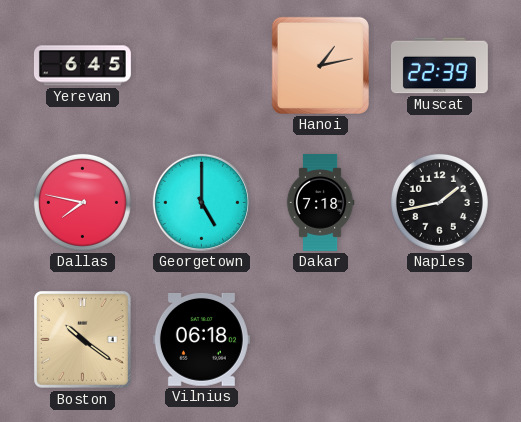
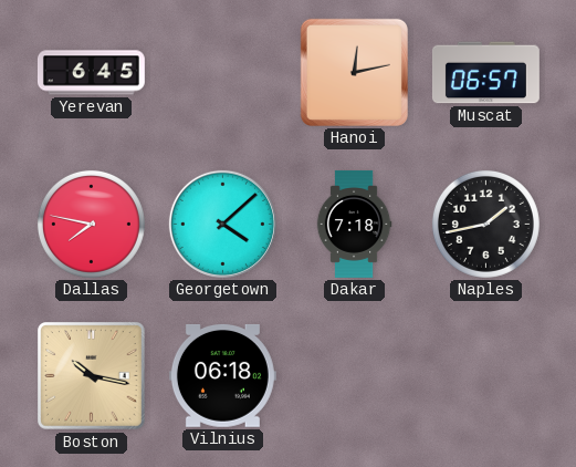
Hanoi: 1:13 -> 12:13
Muscat: 22:39 -> 06:57
Georgetown: 5:00 -> 4:08
Boston: 10:21 -> 10:17
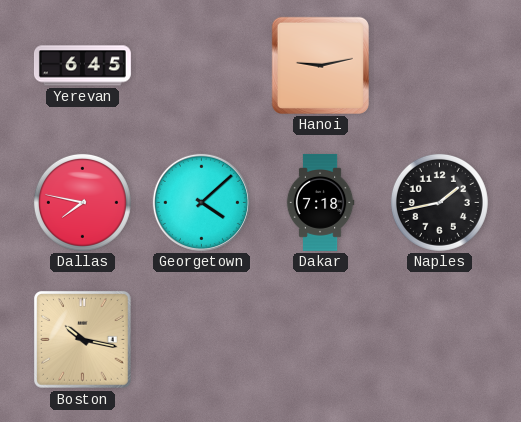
Hanoi: 12:13 -> 9:13
Muscat: 06:57 -> none
Vilnius: 06:18 -> none
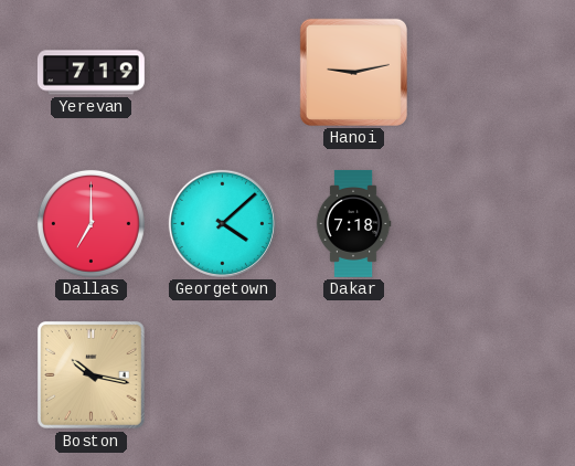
Yerevan: 6:45 -> 7:19
Dallas: 7:47 -> 7:00
Naples: 1:43 -> none
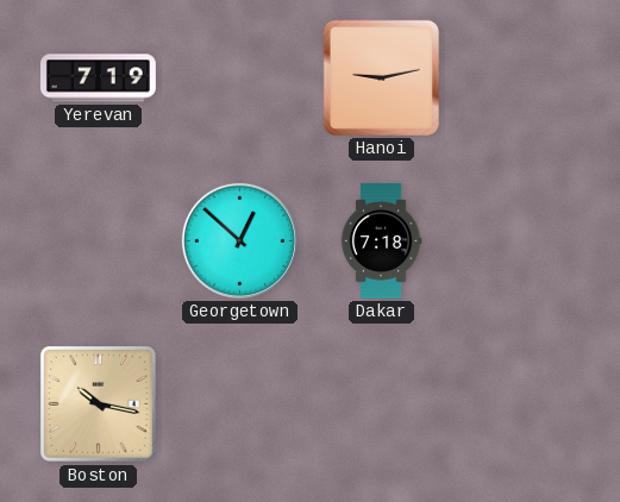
Dallas: 7:00 -> none
Georgetown: 4:08 -> 12:52
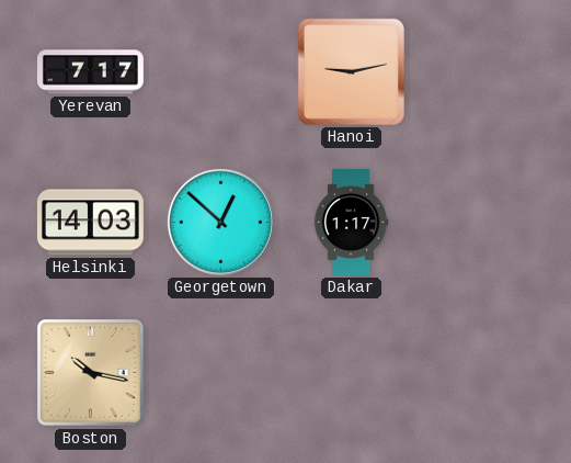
Yerevan: 7:19 -> 7:17
Helsinki: none -> 14:03
Dakar: 7:18 -> 1:17
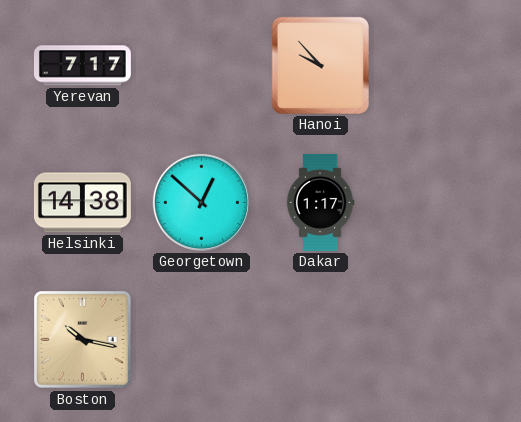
Hanoi: 9:13 -> 9:53
Helsinki: 14:03 -> 14:38
